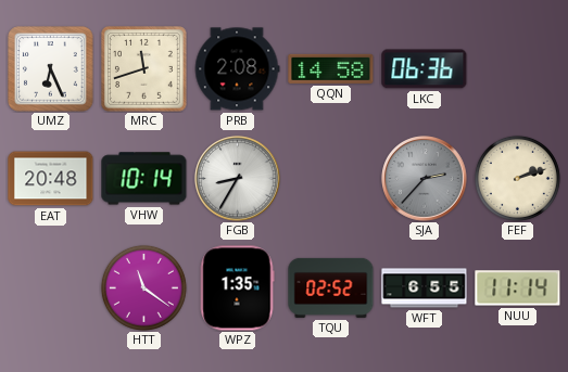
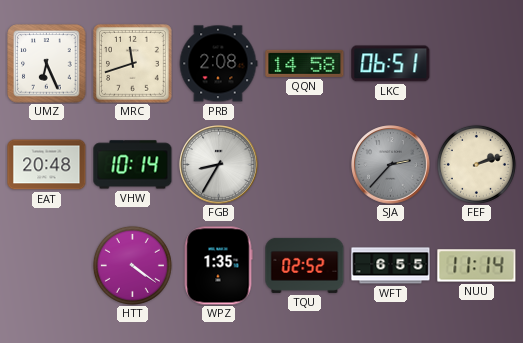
LKC: 06:36 -> 06:51
HTT: 11:21 -> 4:21
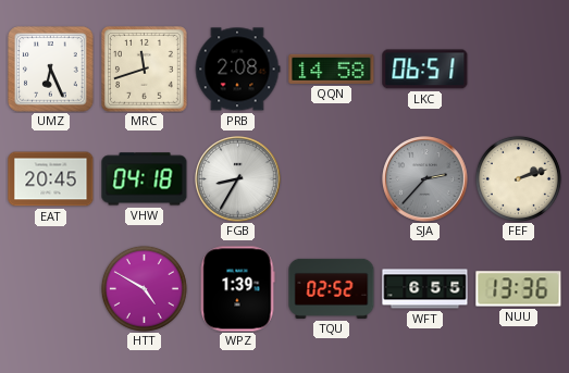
EAT: 20:48 -> 20:45
VHW: 10:14 -> 04:18
HTT: 4:21 -> 4:50
WPZ: 1:35 -> 1:39
NUU: 11:14 -> 13:36
